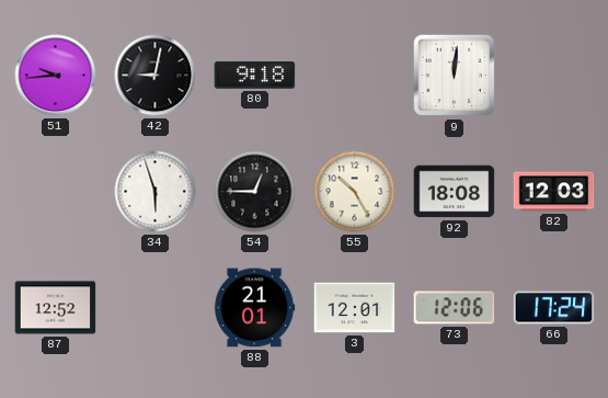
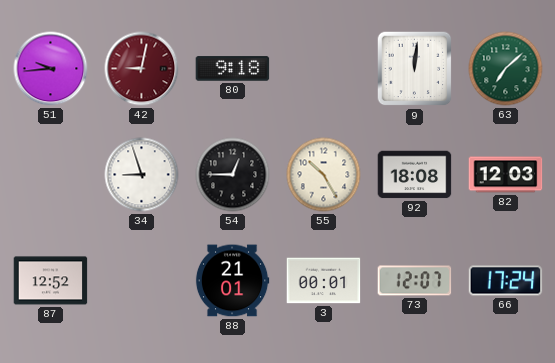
42 dial: black -> burgundy
63: none -> 7:08
34: 5:57 -> 8:57
3: 12:01 -> 00:01
73: 12:06 -> 12:07
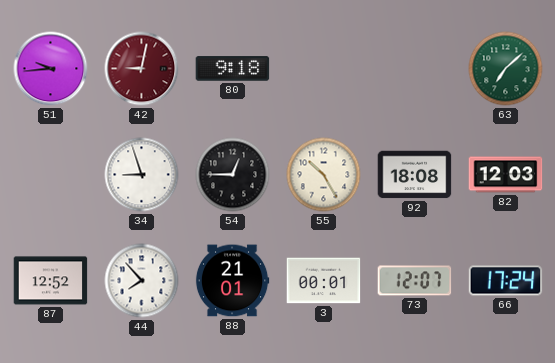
9: 12:01 -> none
44: none -> 7:53
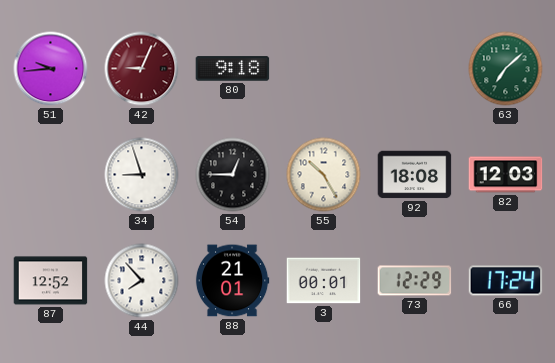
42: 9:02 -> 9:04
73: 12:07 -> 12:29
